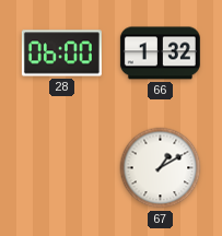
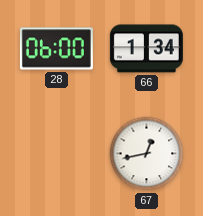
66: 1:32 -> 1:34
67: 1:10 -> 12:43
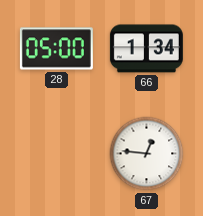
28: 06:00 -> 05:00
67: 12:43 -> 12:46
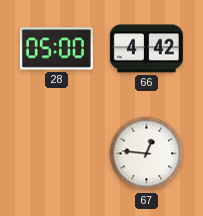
66: 1:34 -> 4:42
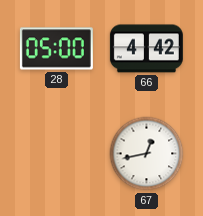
67: 12:46 -> 12:43
